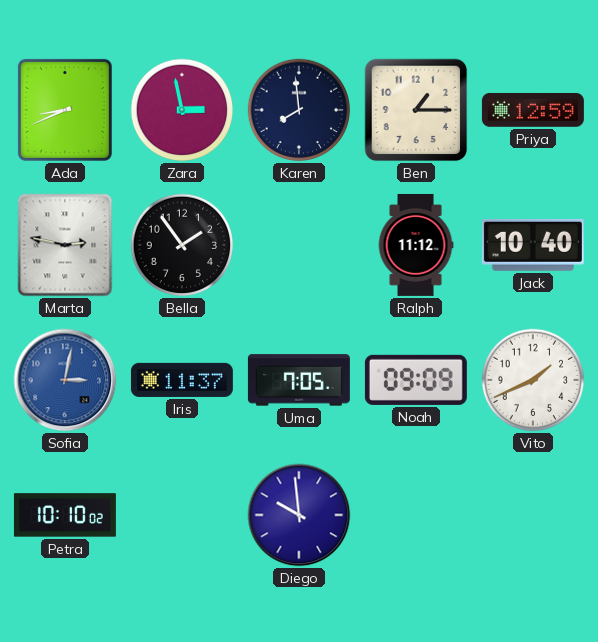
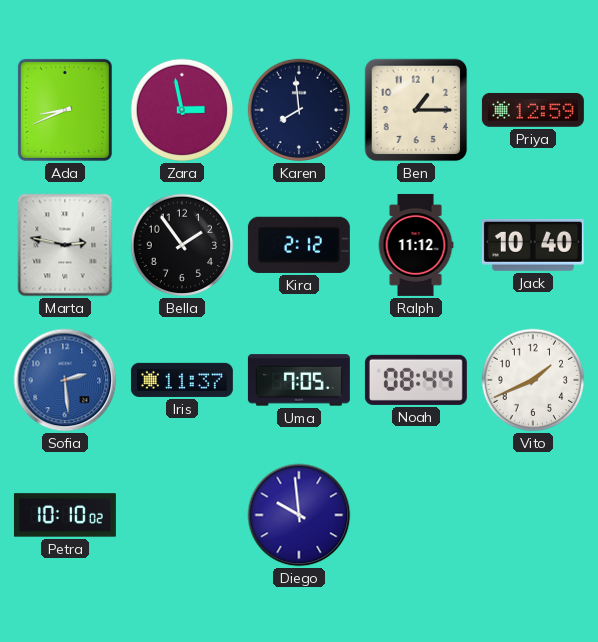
Kira: none -> 2:12
Sofia: 3:02 -> 2:29
Noah: 09:09 -> 08:44
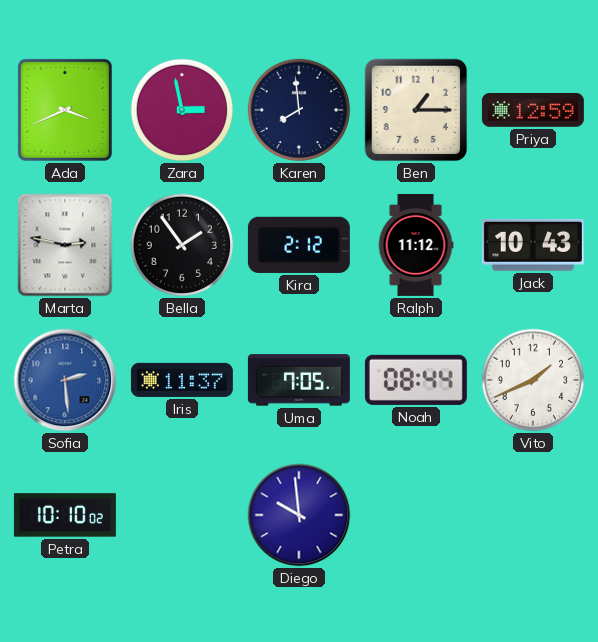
Ada: 8:41 -> 3:41
Jack: 10:40 -> 10:43
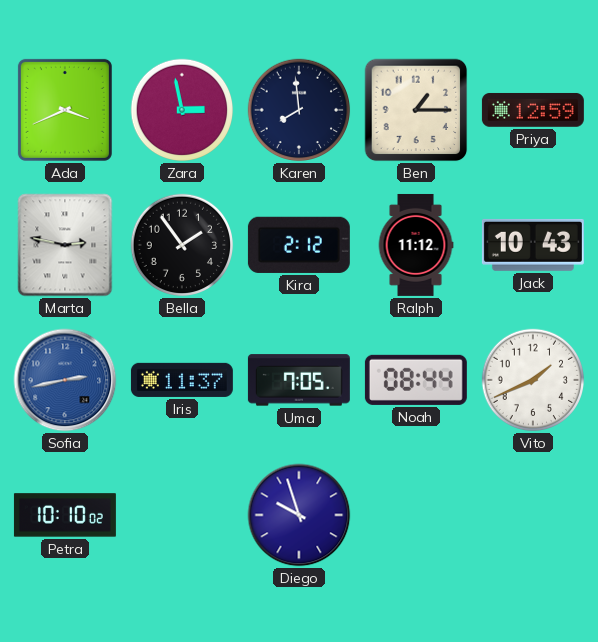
Sofia: 2:29 -> 2:43
Diego: 9:59 -> 9:57
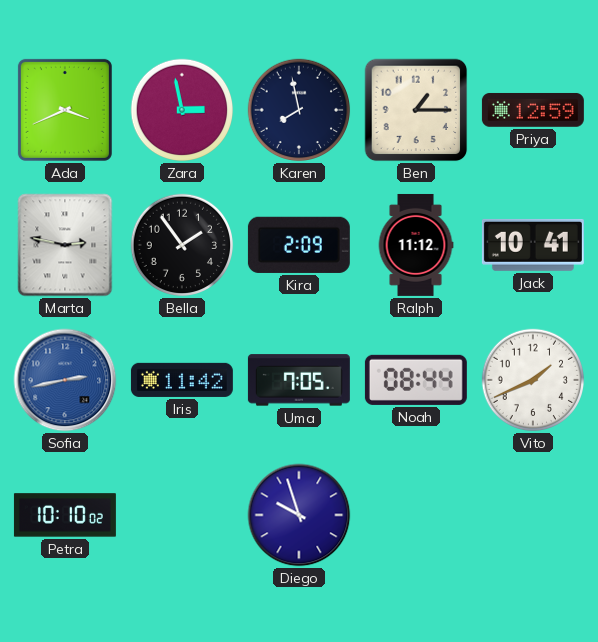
Karen: 7:59 -> 7:58
Kira: 2:12 -> 2:09
Jack: 10:43 -> 10:41
Iris: 11:37 -> 11:42
